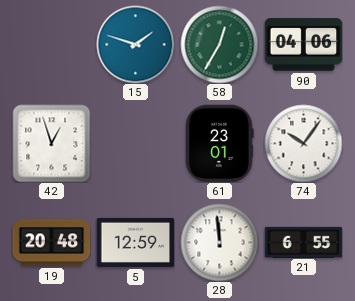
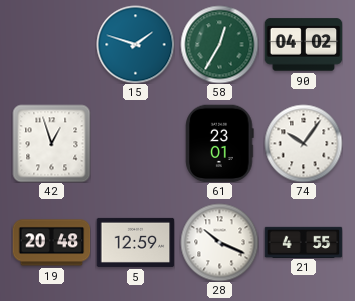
90: 04:06 -> 04:02
28: 11:59 -> 10:19
21: 6:55 -> 4:55
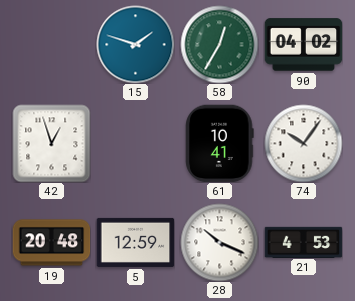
61: 23:01 -> 10:41
21: 4:55 -> 4:53
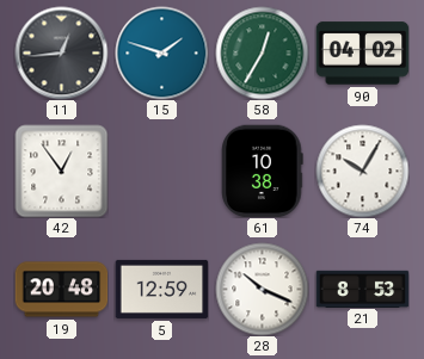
11: none -> 12:44
42: 12:57 -> 12:54
61: 10:41 -> 10:38
74: 10:06 -> 10:05
21: 4:53 -> 8:53
